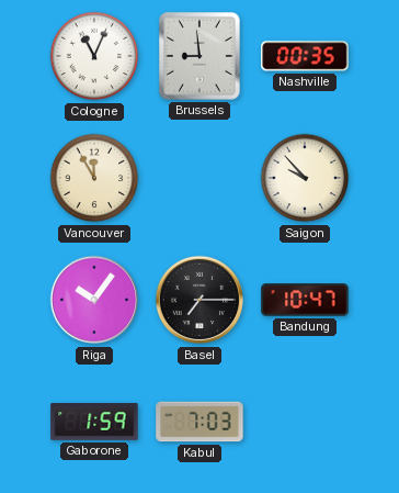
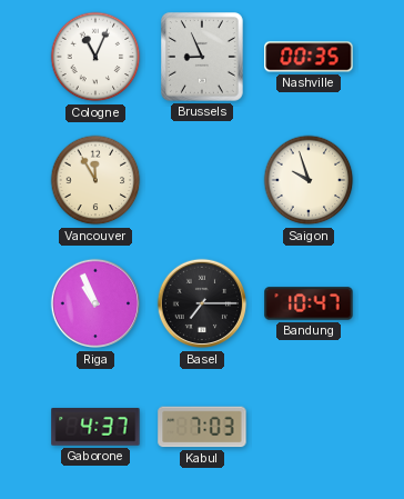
Brussels: 8:59 -> 8:56
Saigon: 9:53 -> 9:57
Riga: 10:06 -> 10:56
Gaborone: 1:59 -> 4:37
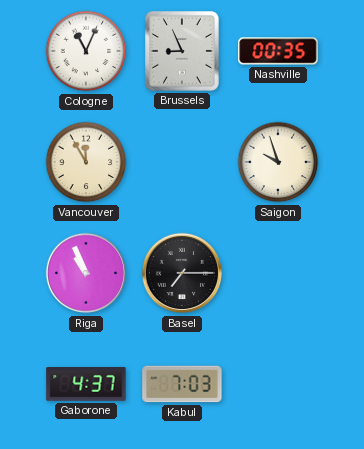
Bandung: 10:47 -> none
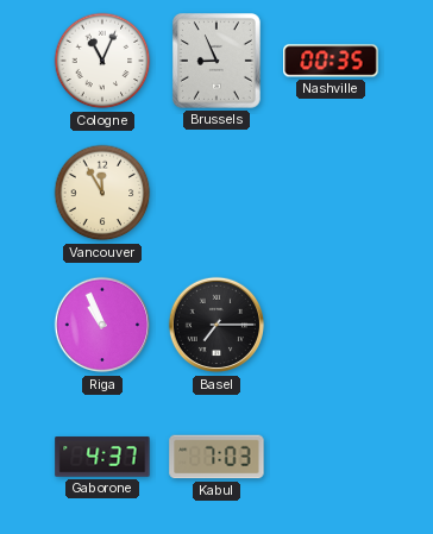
Saigon: 9:57 -> none
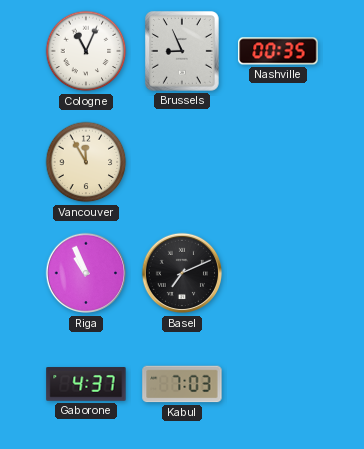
Basel: 7:15 -> 7:11
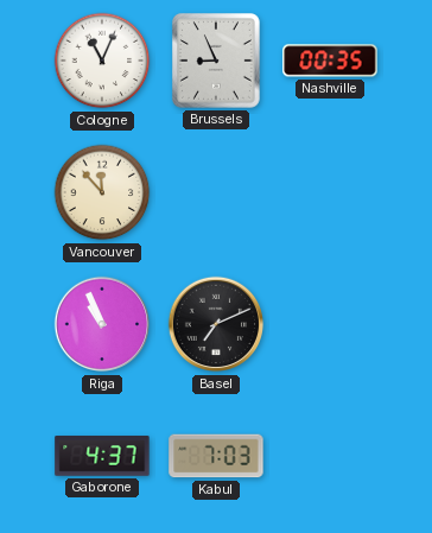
Vancouver: 11:55 -> 11:53
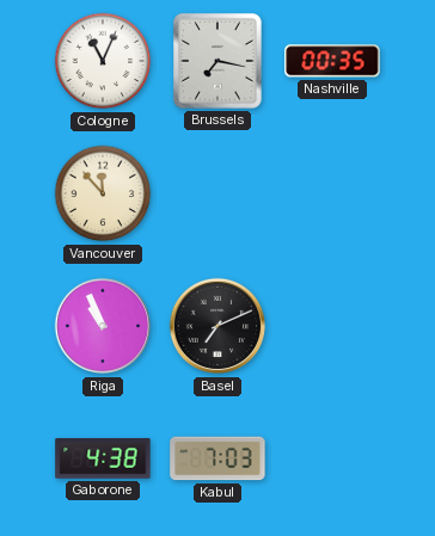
Brussels: 8:56 -> 7:17
Gaborone: 4:37 -> 4:38
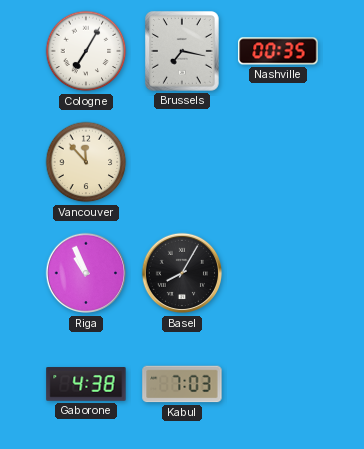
Cologne: 11:04 -> 7:05
Basel: 7:11 -> 8:05
